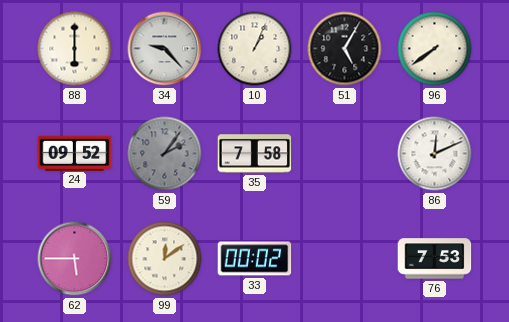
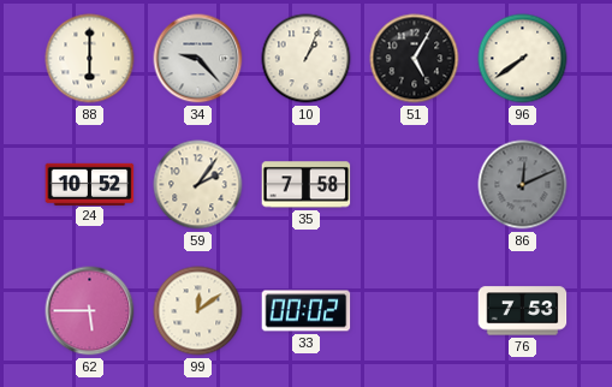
24: 09:52 -> 10:52
59 dial: grey -> cream
86 dial: white -> grey
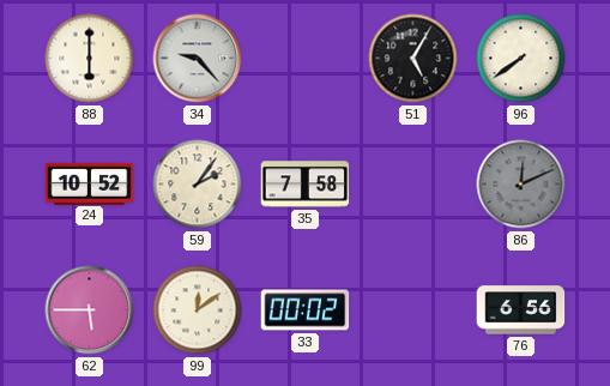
10: 1:04 -> none
76: 7:53 -> 6:56
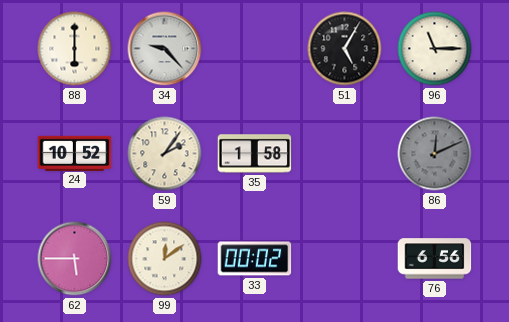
96: 7:39 -> 11:15
35: 7:58 -> 1:58
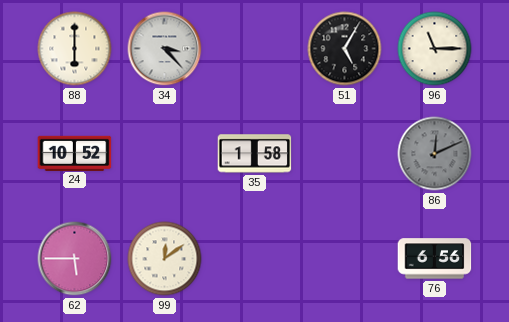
34: 9:23 -> 3:23
59: 2:06 -> none
33: 00:02 -> none
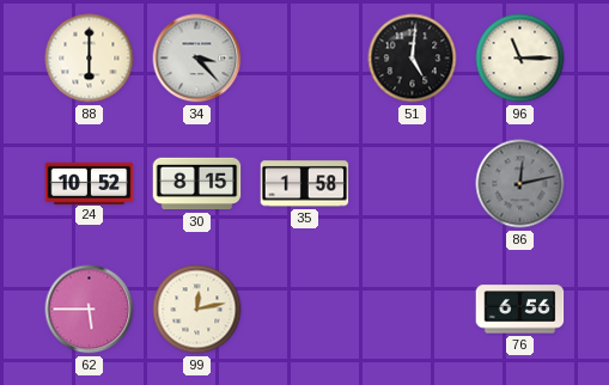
51: 5:05 -> 5:01
30: none -> 8:15
86: 12:11 -> 12:13
99: 12:09 -> 12:13
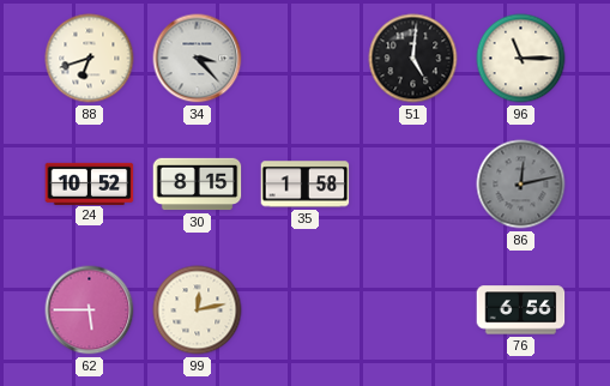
88: 6:00 -> 6:42
